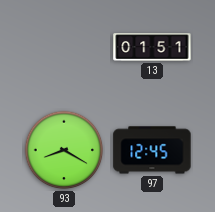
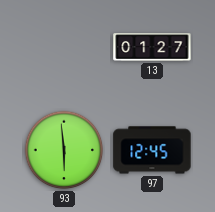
13: 01:51 -> 01:27
93: 8:20 -> 5:59
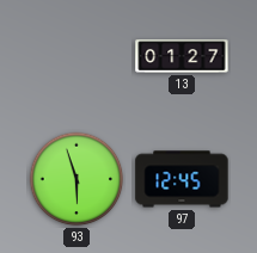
93: 5:59 -> 5:57
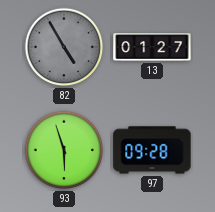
82: none -> 4:55
97: 12:45 -> 09:28
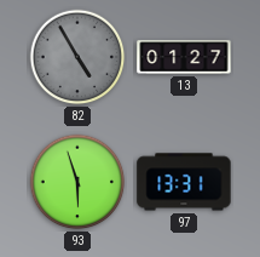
97: 09:28 -> 13:31
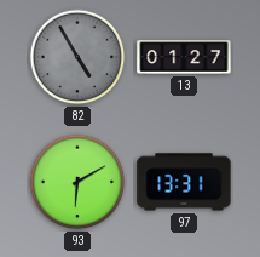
93: 5:57 -> 6:10
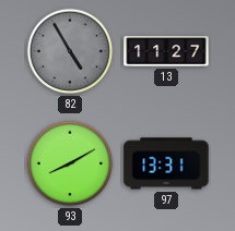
13: 01:27 -> 11:27
93: 6:10 -> 8:10
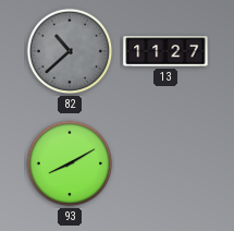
82: 4:55 -> 10:38
97: 13:31 -> none
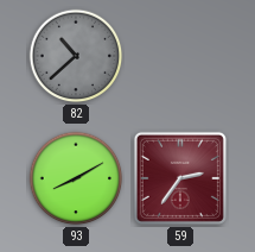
13: 11:27 -> none
59: none -> 2:36
